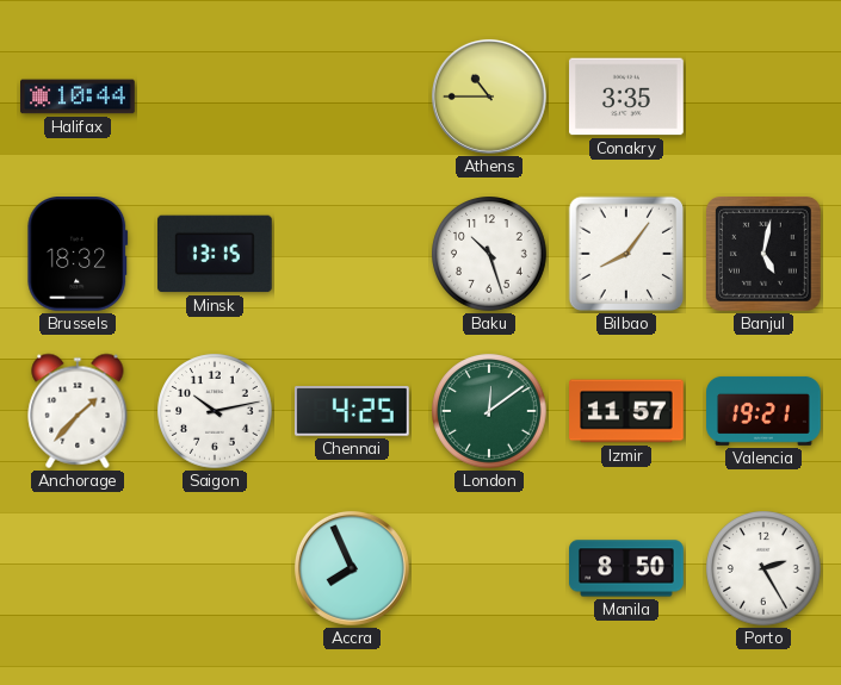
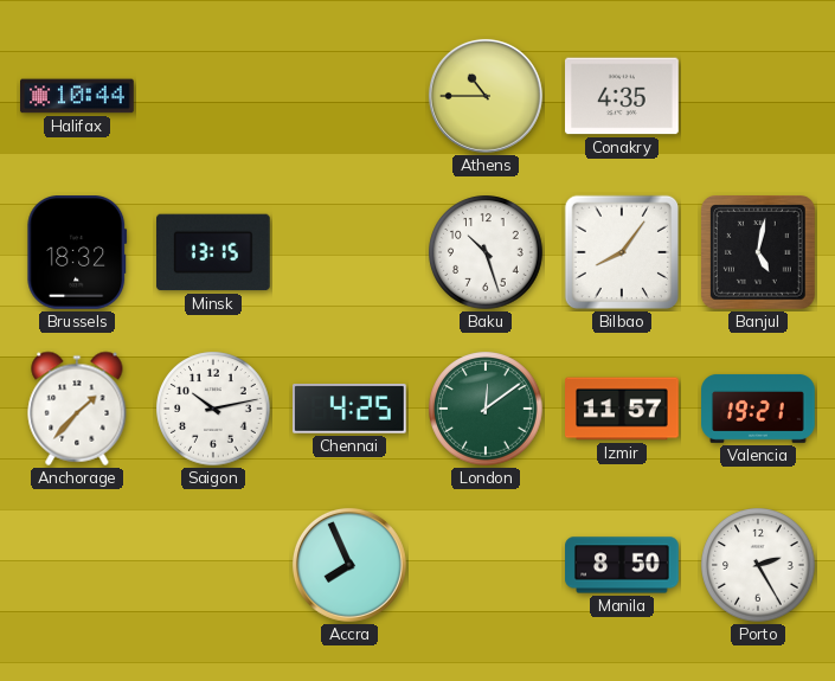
Conakry: 3:35 -> 4:35
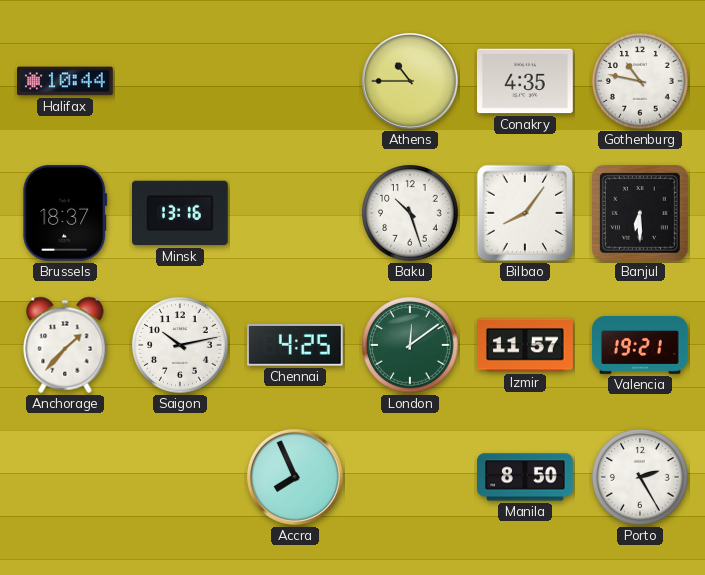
Gothenburg: none -> 10:47
Brussels: 18:32 -> 18:37
Minsk: 13:15 -> 13:16
Banjul: 5:02 -> 6:30
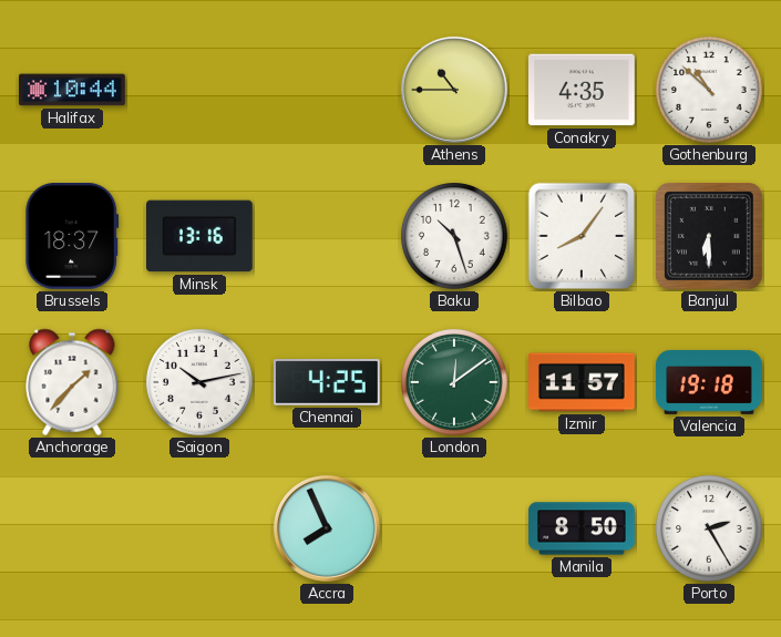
Gothenburg: 10:47 -> 10:52
Valencia: 19:21 -> 19:18
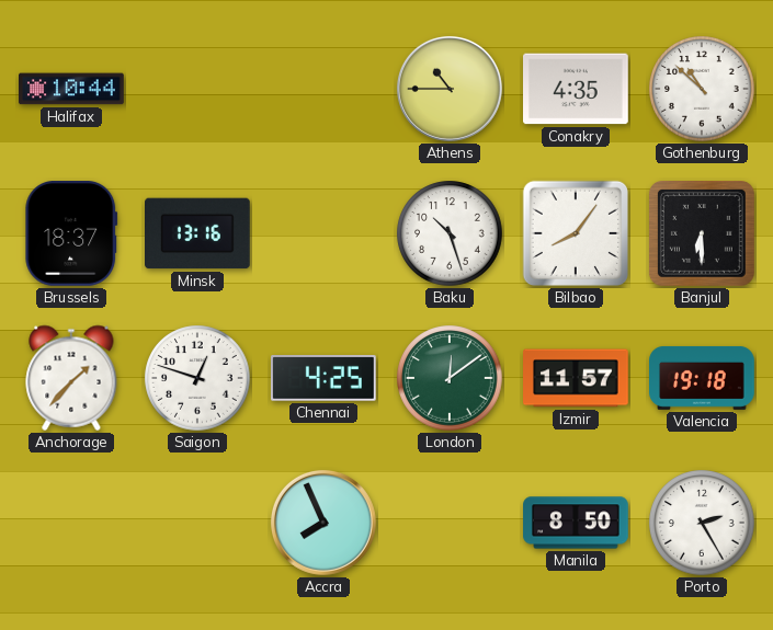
Saigon: 10:13 -> 12:48
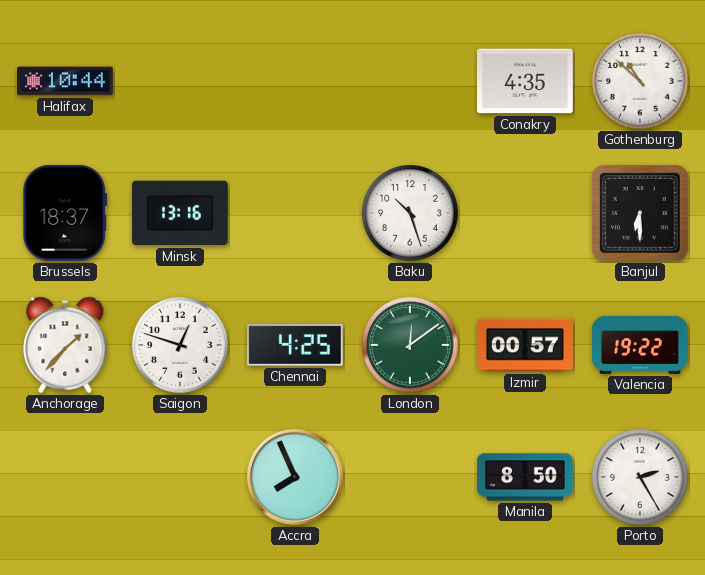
Athens: 10:45 -> none
Bilbao: 8:06 -> none
Izmir: 11:57 -> 00:57
Valencia: 19:18 -> 19:22
